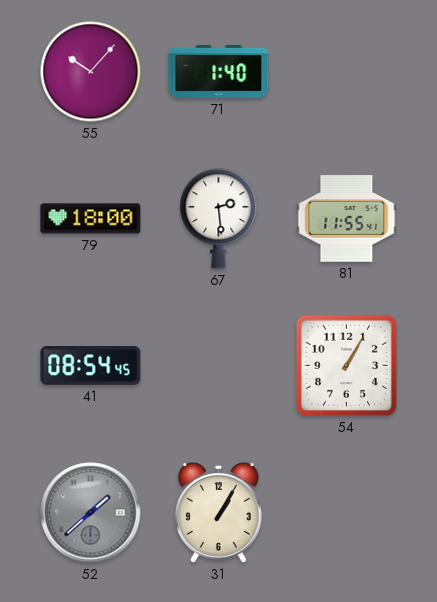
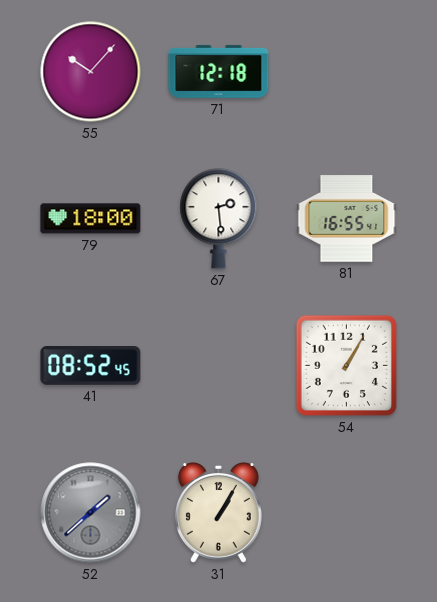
71: 1:40 -> 12:18
81: 11:55 -> 16:55
41: 08:54 -> 08:52
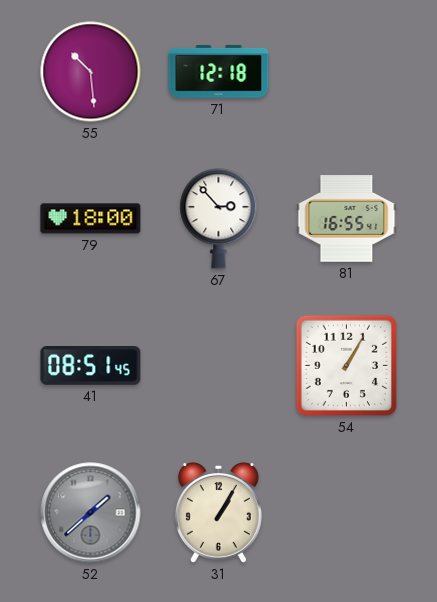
55: 10:07 -> 10:29
67: 2:29 -> 2:53
41: 08:52 -> 08:51
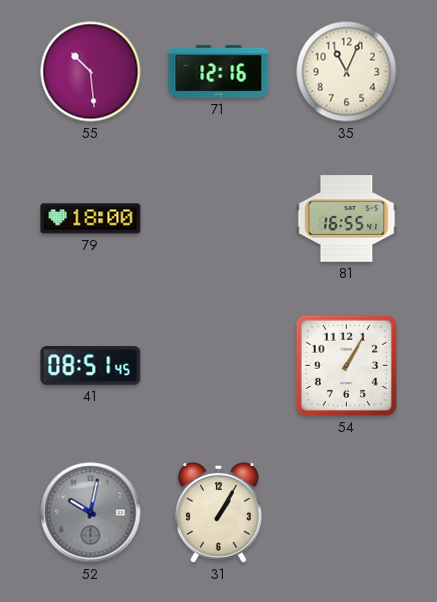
71: 12:18 -> 12:16
35: none -> 11:04
67: 2:53 -> none
52: 1:38 -> 10:02
